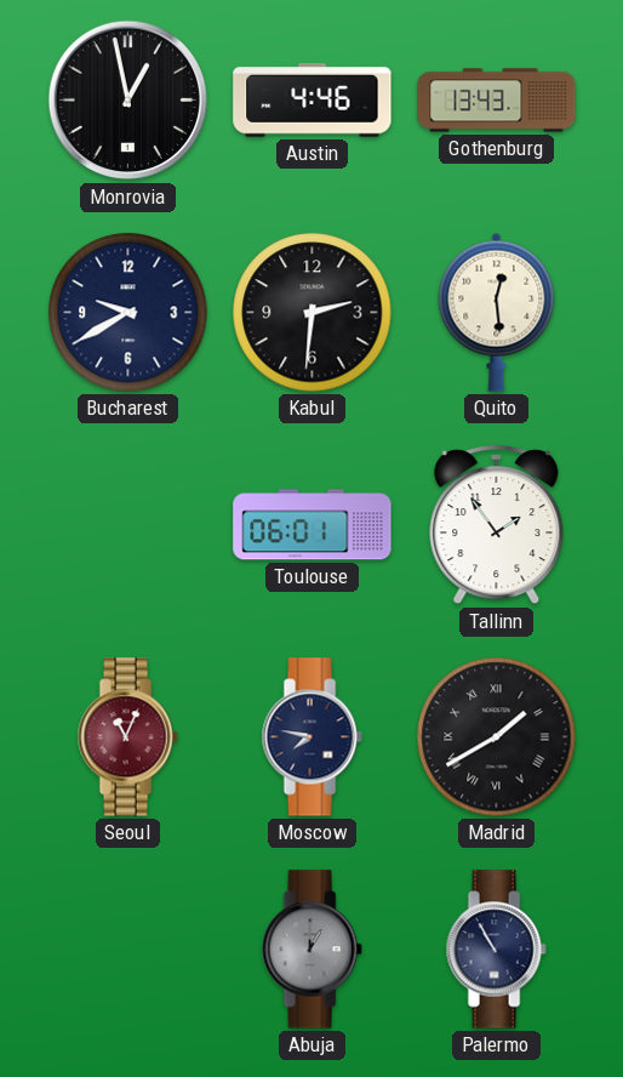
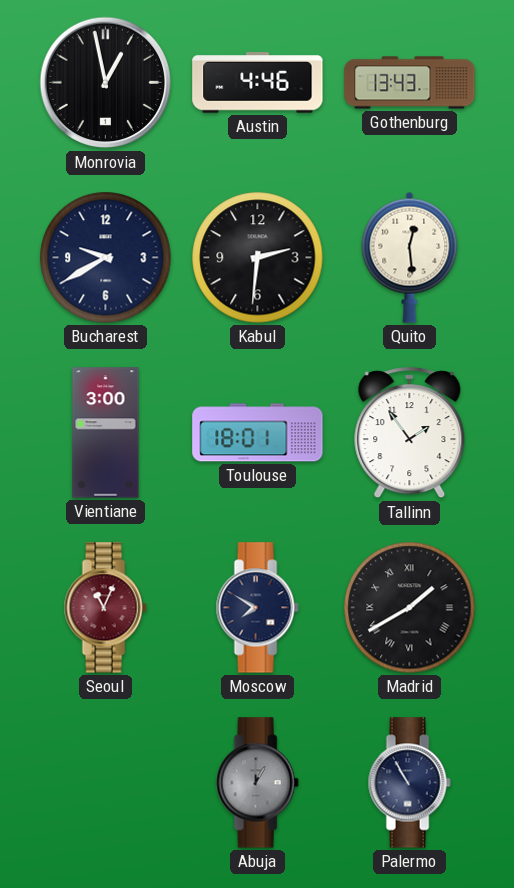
Vientiane: none -> 3:00
Toulouse: 06:01 -> 18:01
Moscow: 7:47 -> 7:50
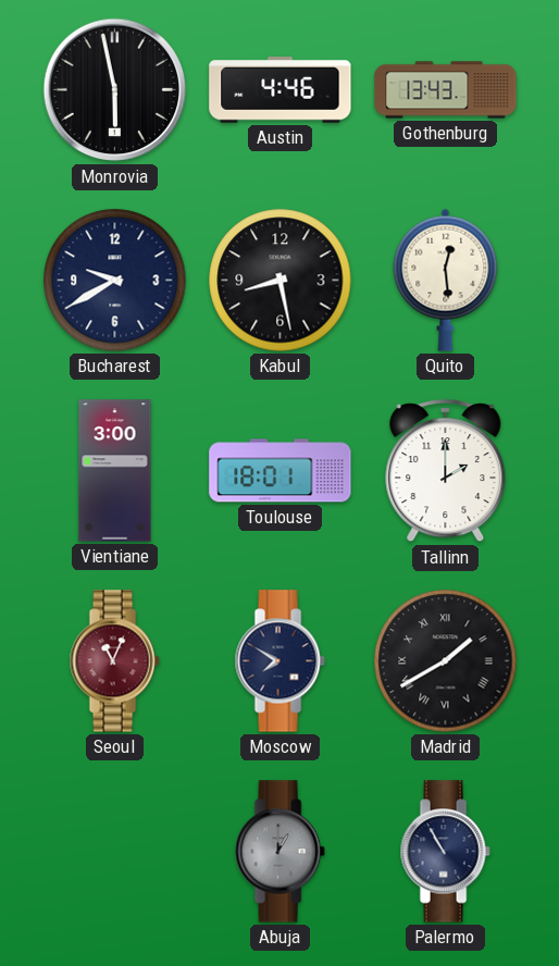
Monrovia: 12:58 -> 5:58
Kabul: 2:31 -> 8:28
Tallinn: 1:54 -> 2:00
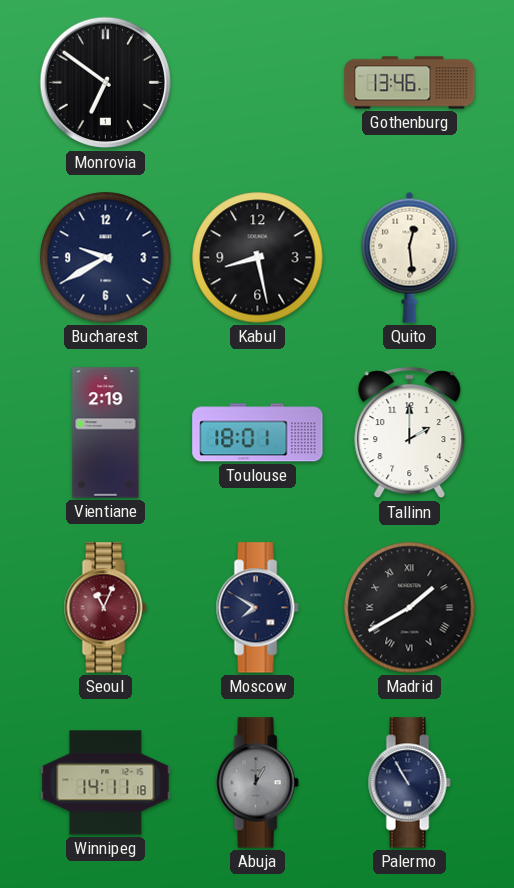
Monrovia: 5:58 -> 6:51
Austin: 4:46 -> none
Gothenburg: 13:43 -> 13:46
Vientiane: 3:00 -> 2:19
Winnipeg: none -> 14:11
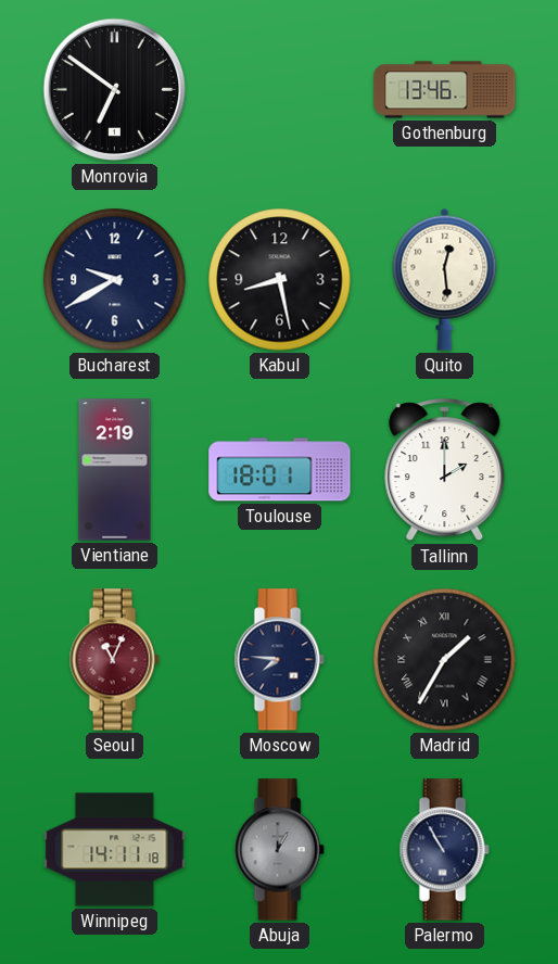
Moscow: 7:50 -> 7:46
Madrid: 1:40 -> 1:35
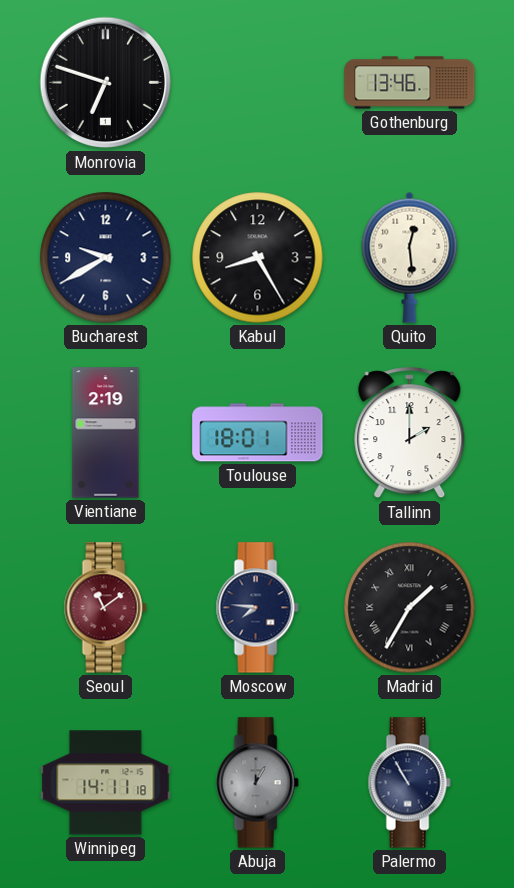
Monrovia: 6:51 -> 6:48
Kabul: 8:28 -> 8:25
Seoul: 11:04 -> 11:09
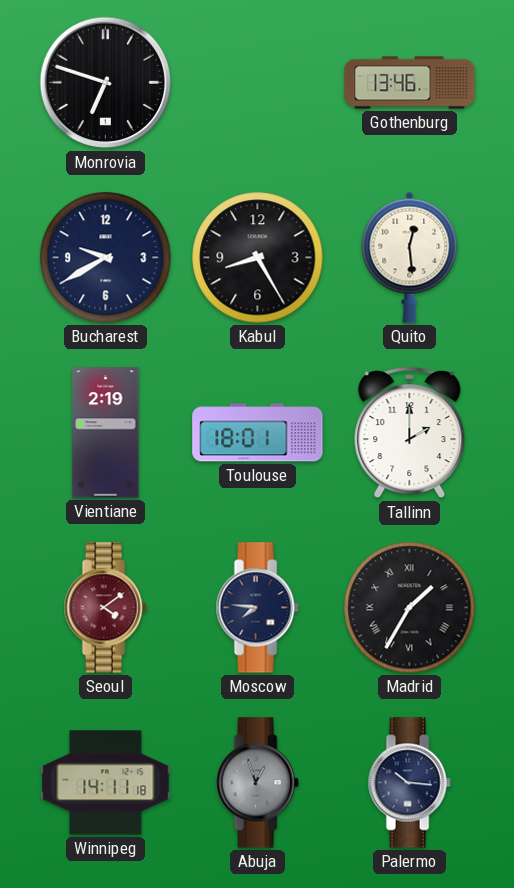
Seoul: 11:09 -> 4:09
Abuja: 1:00 -> 12:57
Palermo: 10:55 -> 10:16
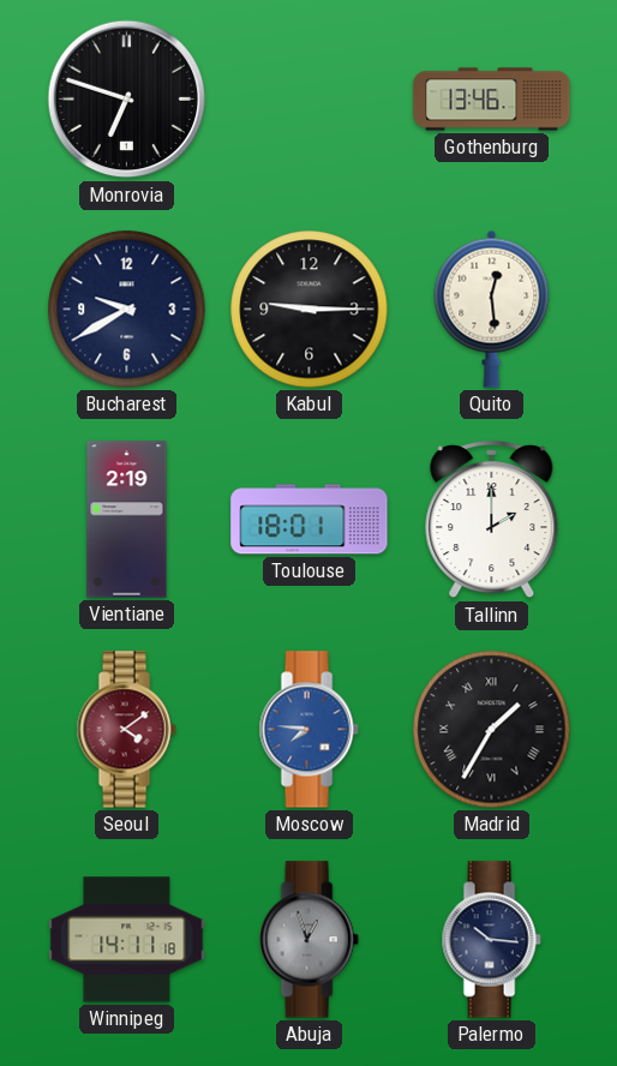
Kabul: 8:25 -> 9:15
Moscow dial: navy -> blue
